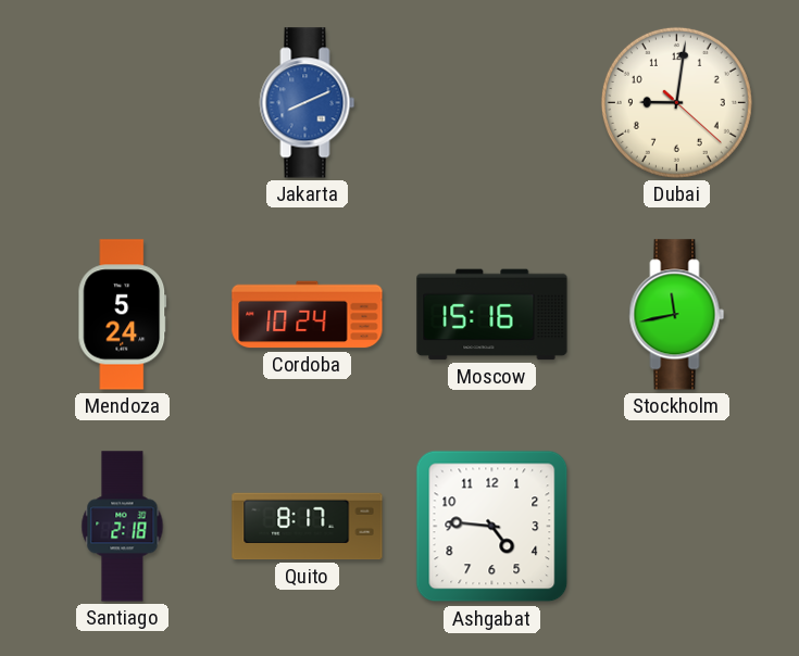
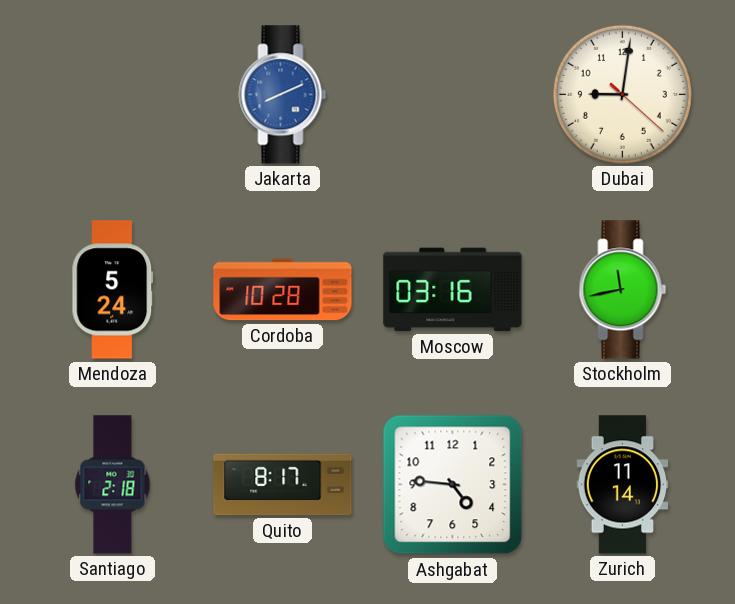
Cordoba: 10:24 -> 10:28
Moscow: 15:16 -> 03:16
Zurich: none -> 11:14
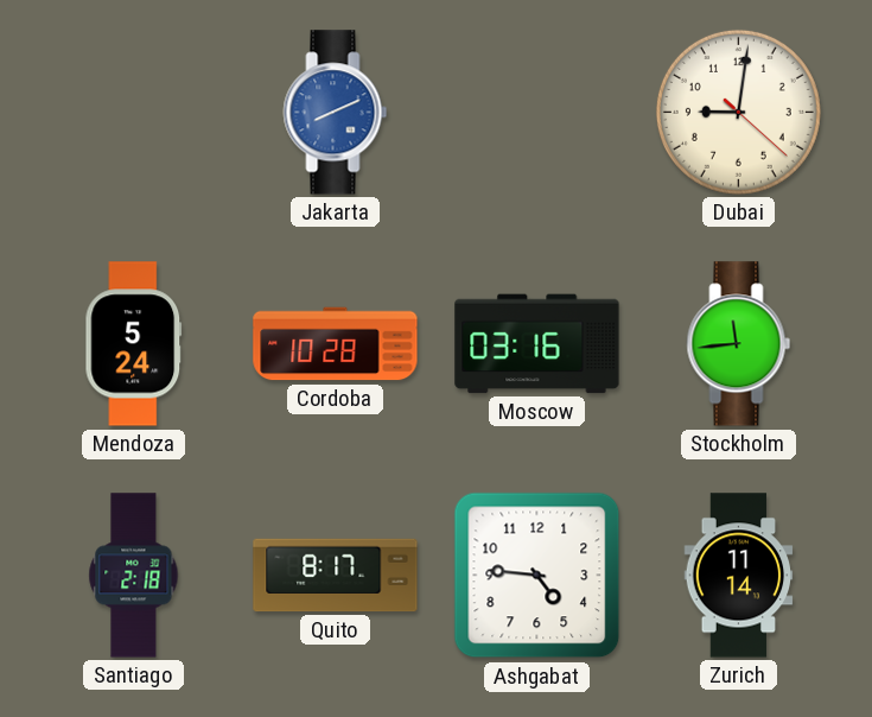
Stockholm: 11:43 -> 11:44
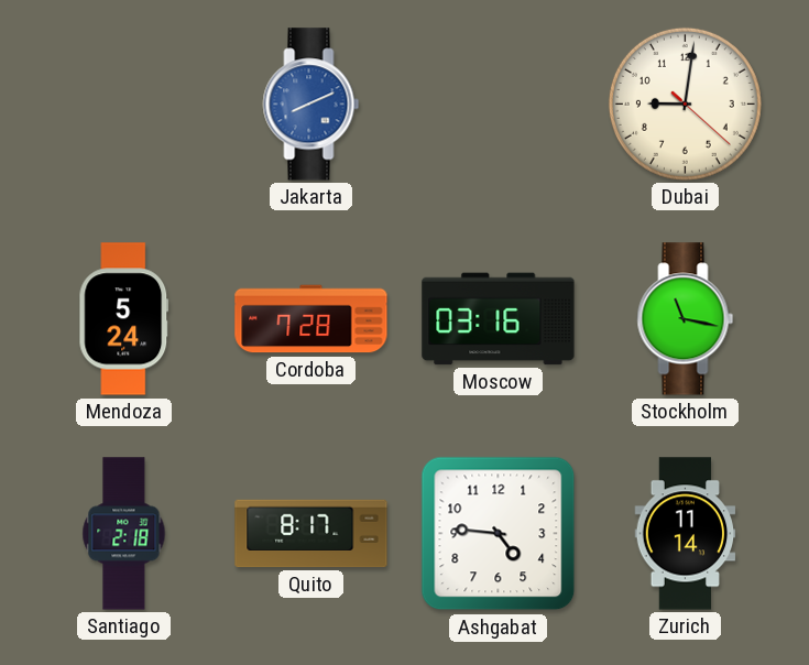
Cordoba: 10:28 -> 7:28
Stockholm: 11:44 -> 11:17
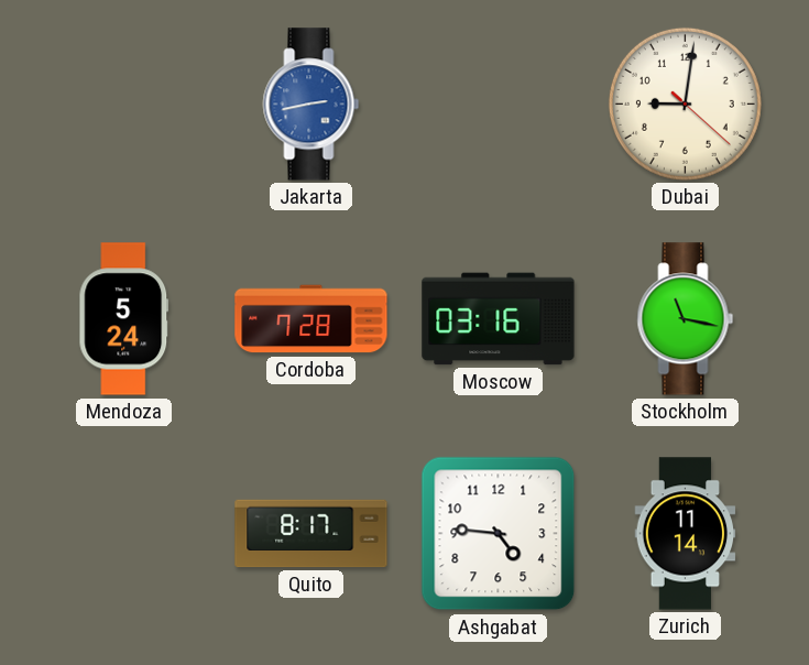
Jakarta: 8:11 -> 2:43
Santiago: 2:18 -> none
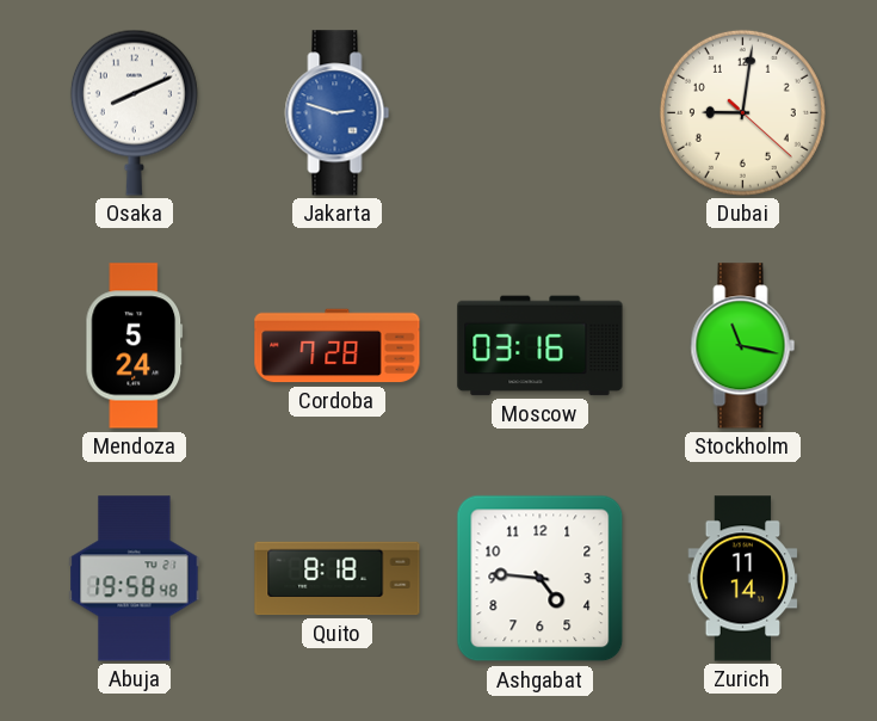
Osaka: none -> 8:11
Jakarta: 2:43 -> 2:48
Abuja: none -> 19:58
Quito: 8:17 -> 8:18
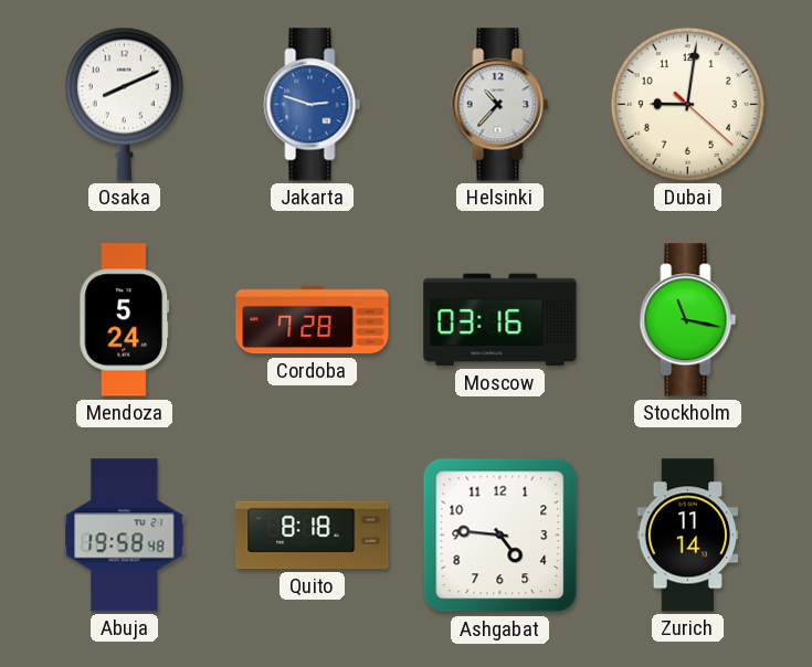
Helsinki: none -> 10:37
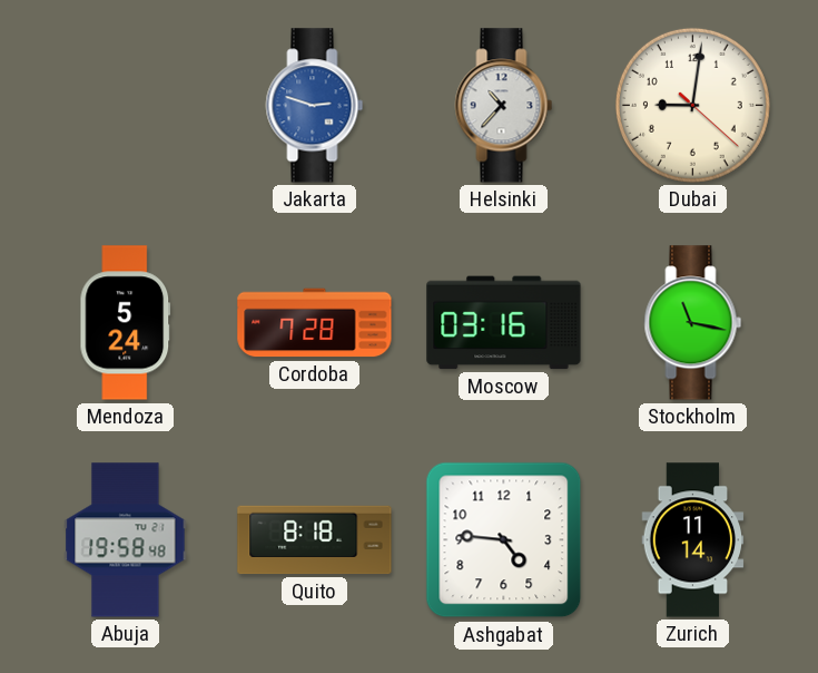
Osaka: 8:11 -> none
